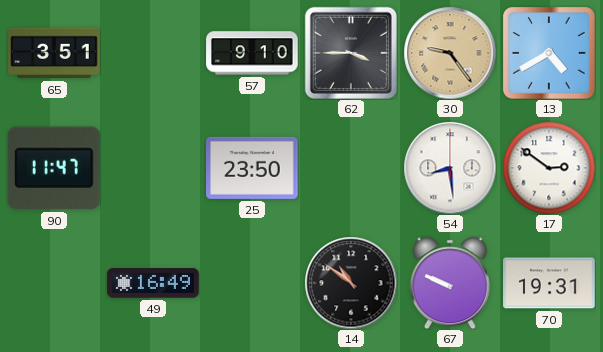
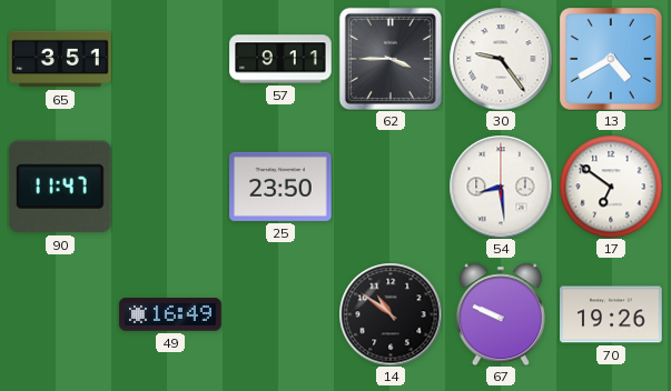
57: 9:10 -> 9:11
30 dial: champagne -> white
17: 2:51 -> 6:51
70: 19:31 -> 19:26
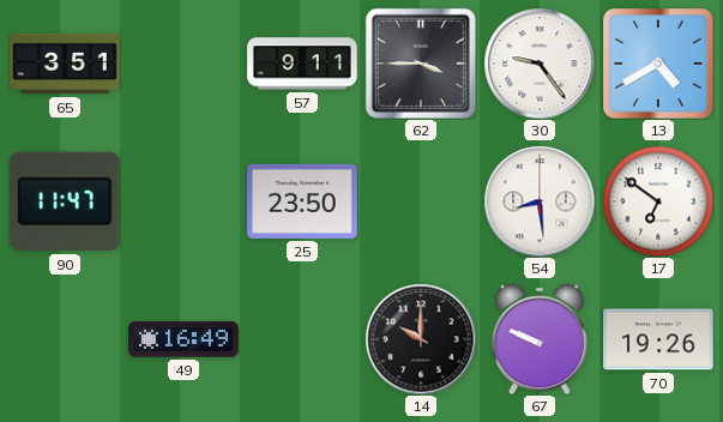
14: 10:51 -> 10:00
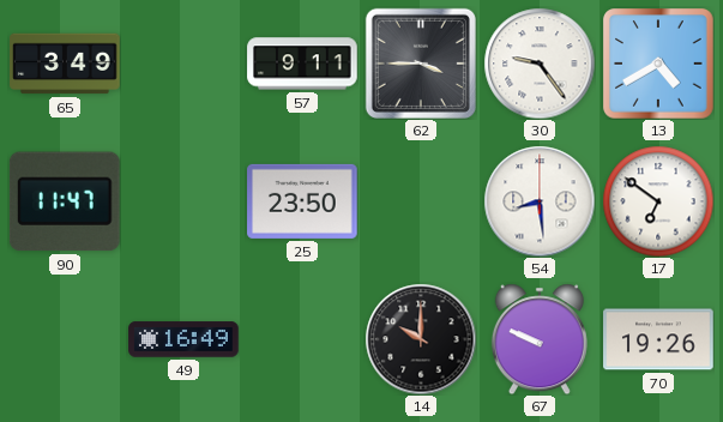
65: 3:51 -> 3:49
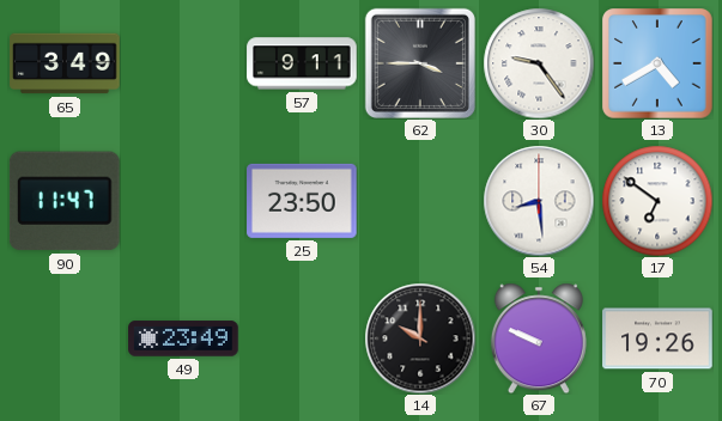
49: 16:49 -> 23:49
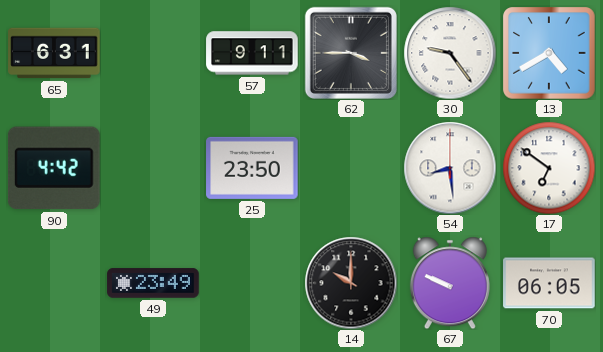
65: 3:49 -> 6:31
90: 11:47 -> 4:42
70: 19:26 -> 06:05
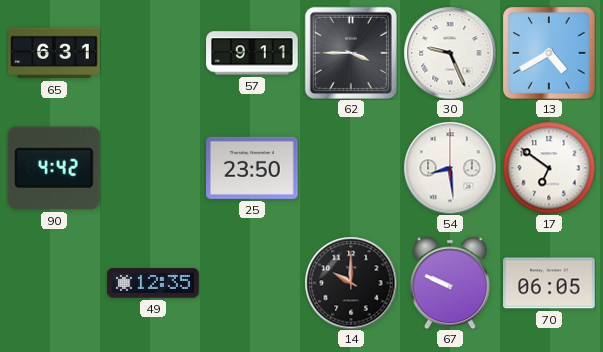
30: 9:24 -> 9:26
49: 23:49 -> 12:35
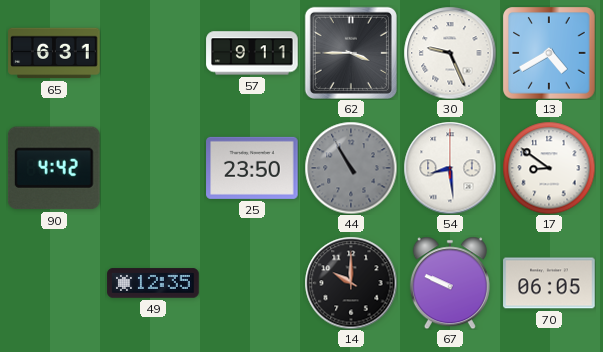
44: none -> 10:55
17: 6:51 -> 8:51
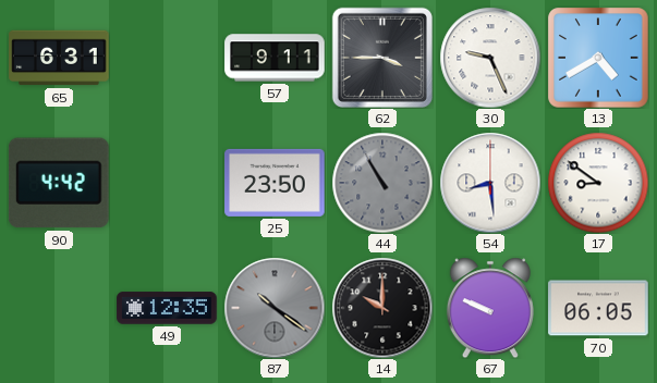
87: none -> 10:21
